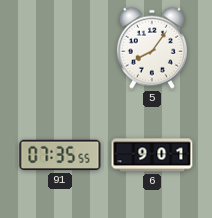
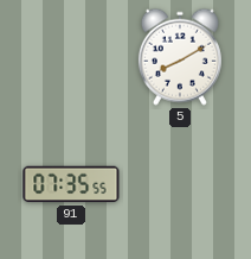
5: 8:06 -> 8:10
6: 9:01 -> none
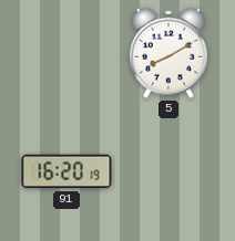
91: 07:35 -> 16:20
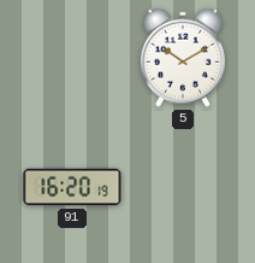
5: 8:10 -> 10:10
